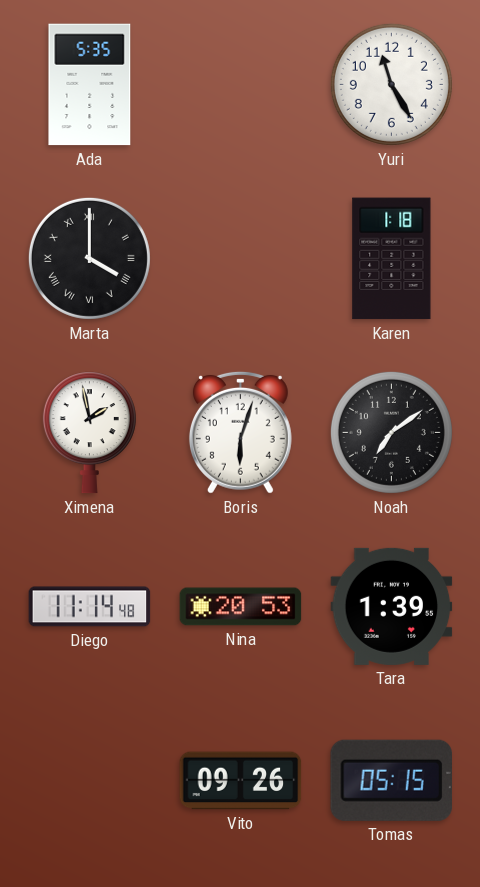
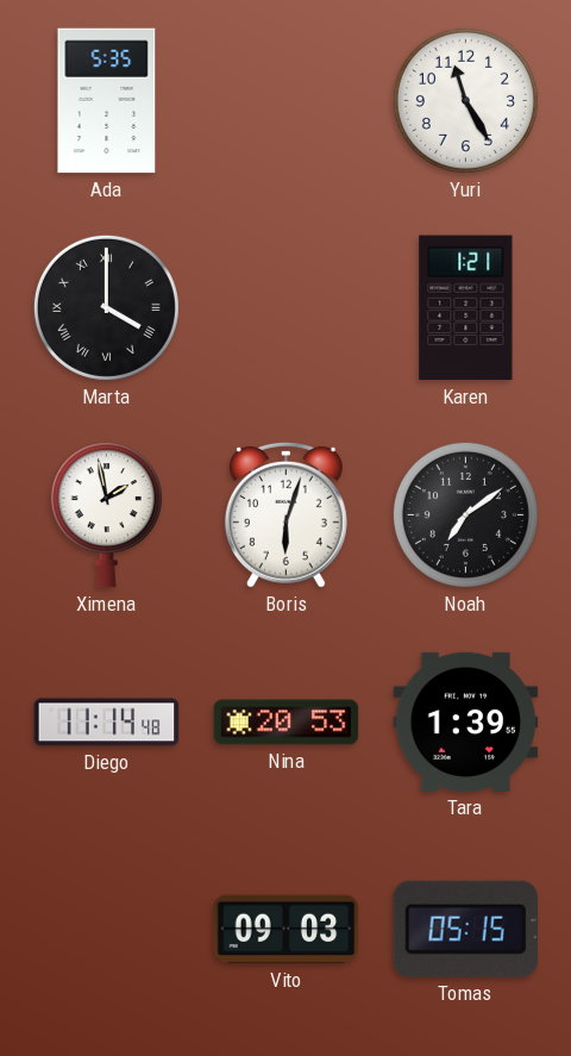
Karen: 1:18 -> 1:21
Vito: 09:26 -> 09:03
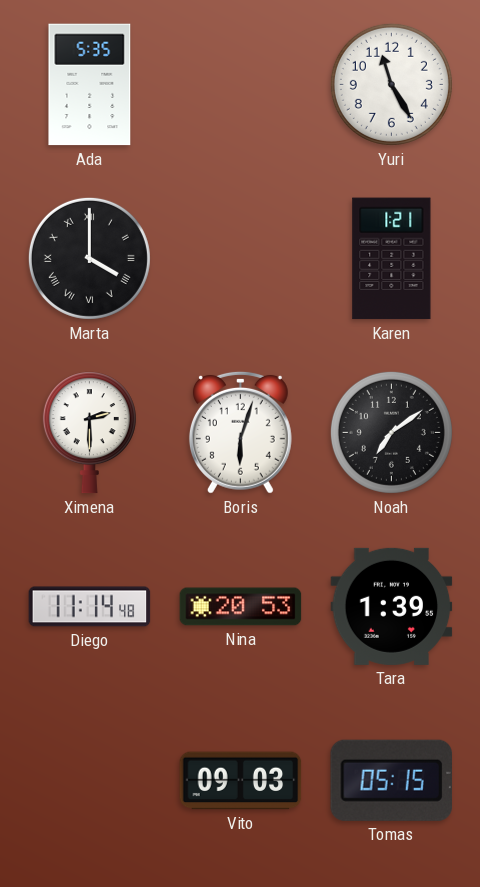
Ximena: 1:58 -> 2:30
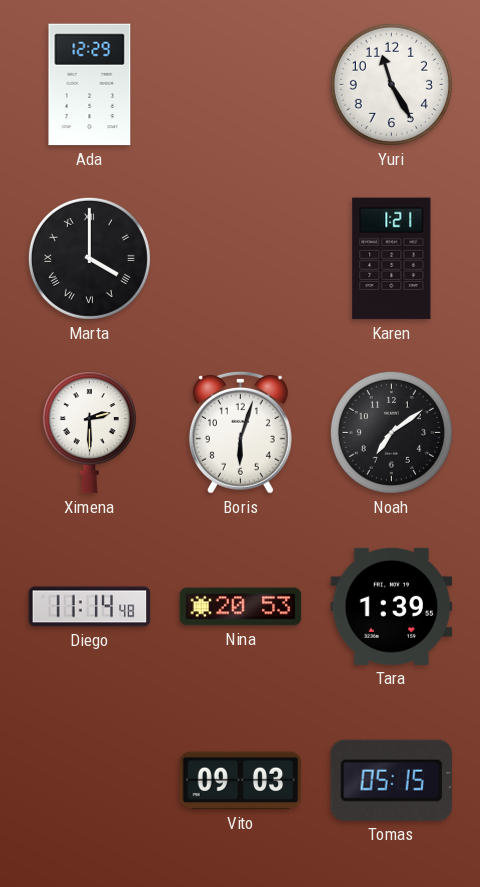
Ada: 5:35 -> 12:29
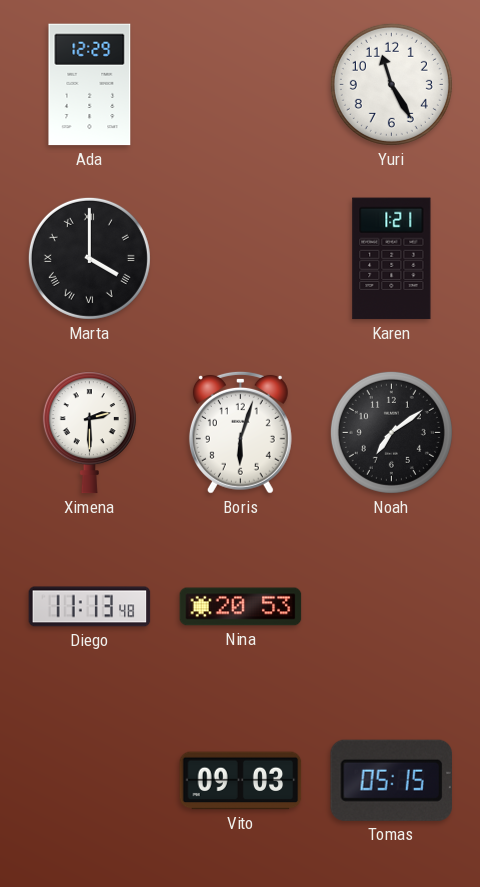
Diego: 11:14 -> 11:13
Tara: 1:39 -> none
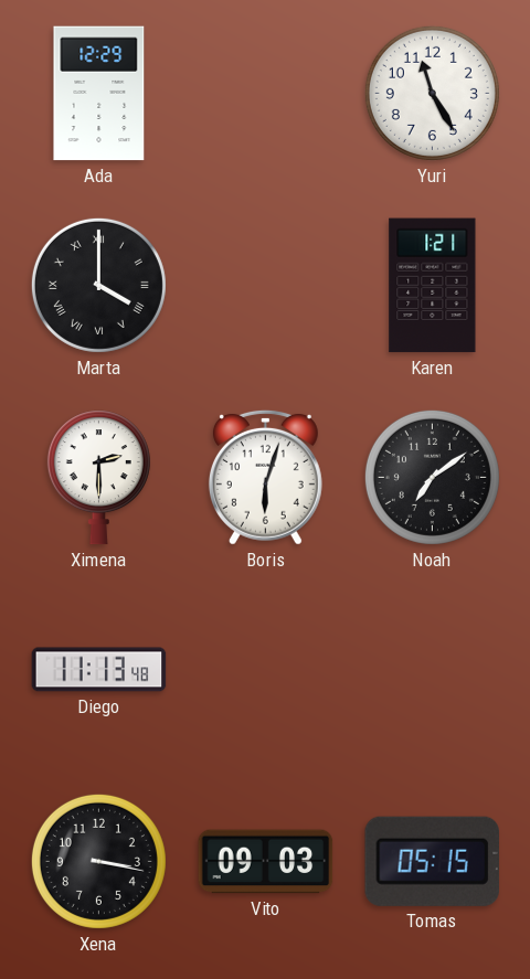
Nina: 20:53 -> none
Xena: none -> 3:17
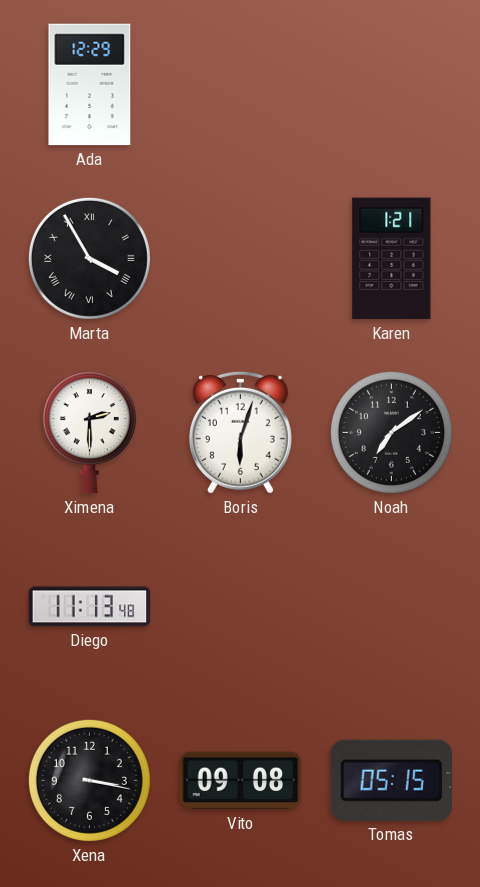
Yuri: 11:25 -> none
Marta: 4:00 -> 3:55
Vito: 09:03 -> 09:08
